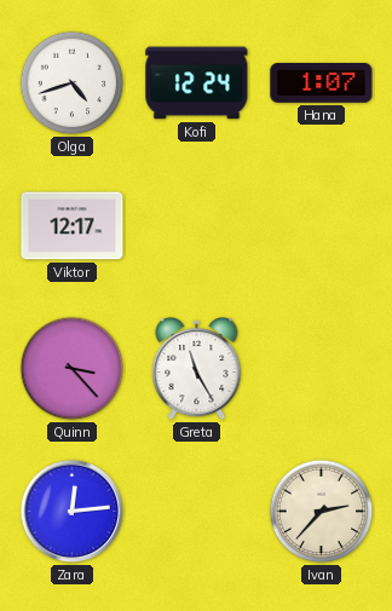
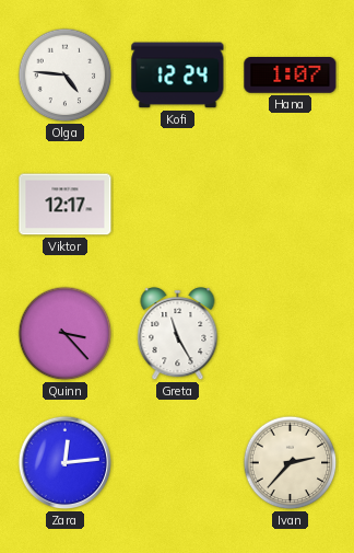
Olga: 4:42 -> 4:46
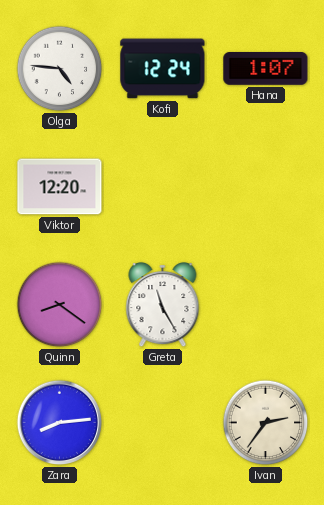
Viktor: 12:17 -> 12:20
Quinn: 3:23 -> 8:21
Zara: 12:14 -> 8:14
Ivan: 2:37 -> 2:36
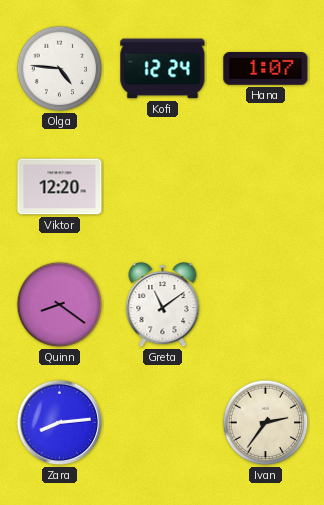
Greta: 11:25 -> 11:09
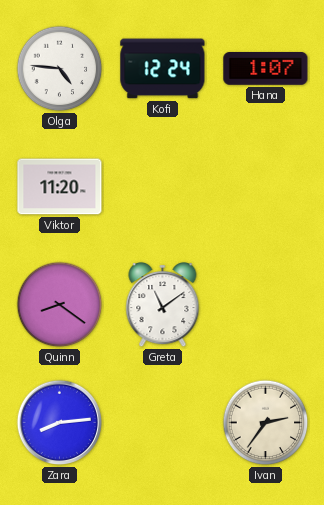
Viktor: 12:20 -> 11:20
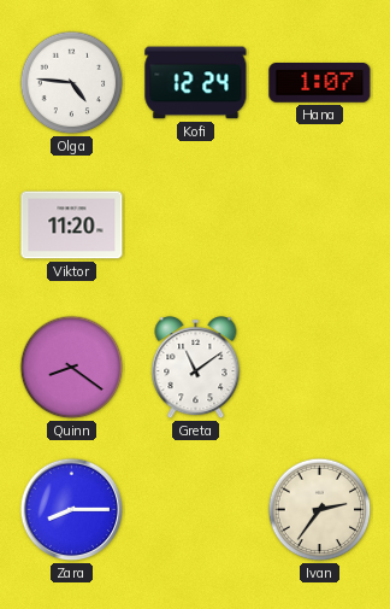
Zara: 8:14 -> 8:15
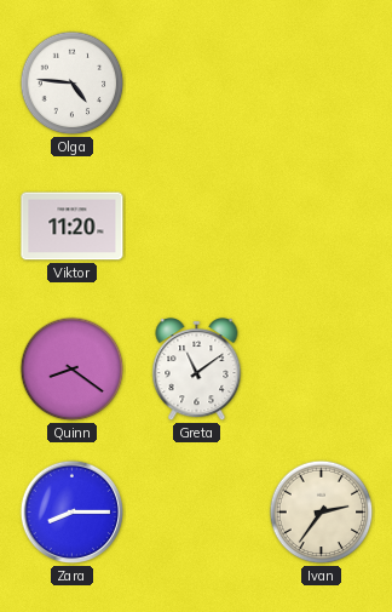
Kofi: 12:24 -> none
Hana: 1:07 -> none
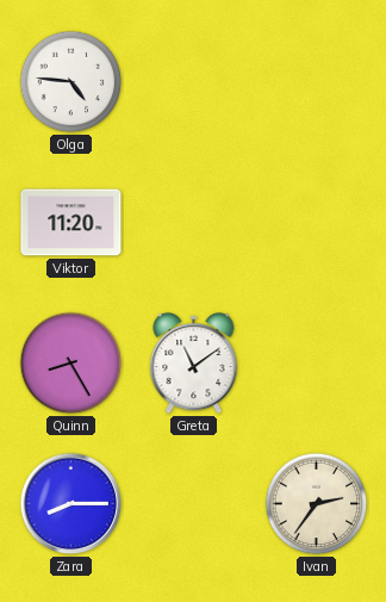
Quinn: 8:21 -> 8:25
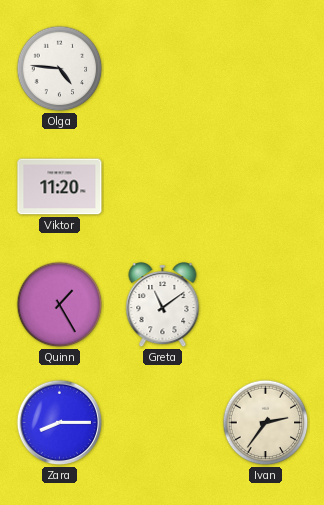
Quinn: 8:25 -> 1:25
